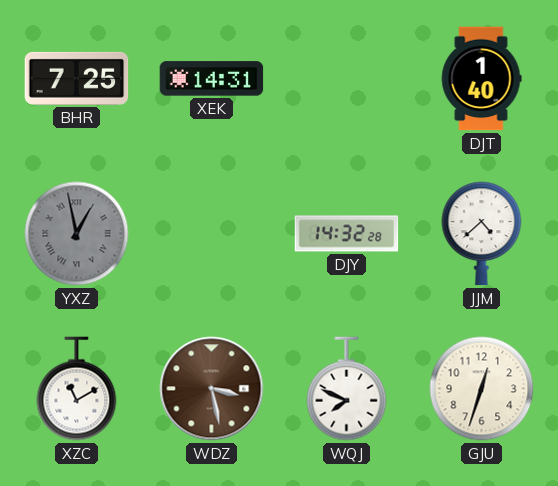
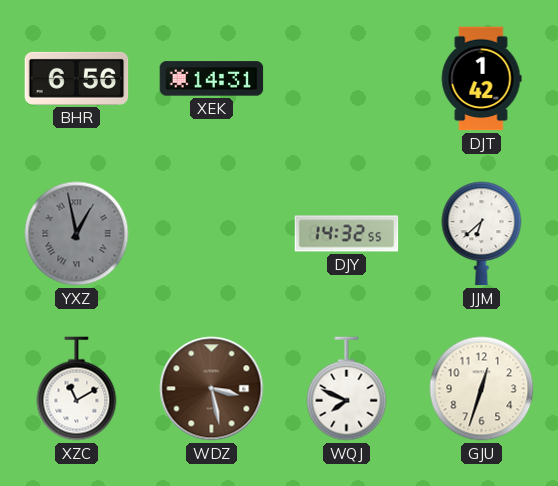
BHR: 7:25 -> 6:56
DJT: 1:40 -> 1:42
DJY: 14:32:28 -> 14:32:55
JJM: 4:38 -> 6:38
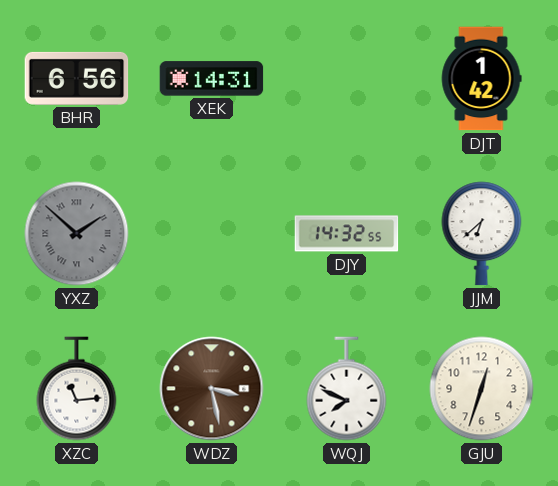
YXZ: 12:58 -> 1:52
XZC: 11:10 -> 11:14
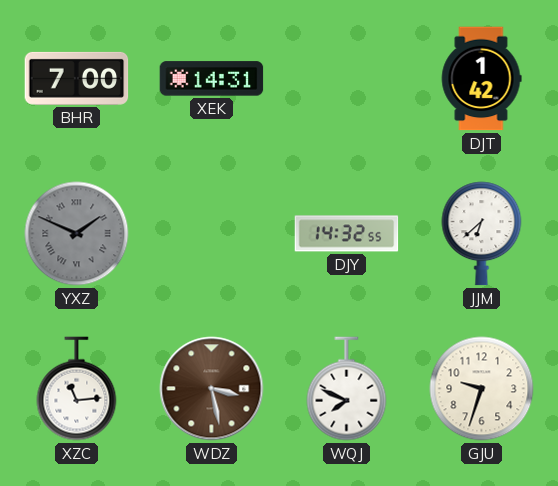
BHR: 6:56 -> 7:00
YXZ: 1:52 -> 1:49
GJU: 12:33 -> 9:33
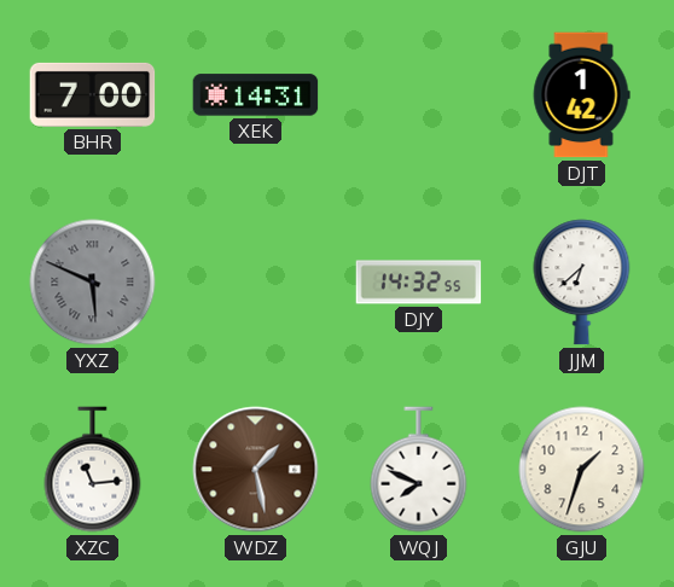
YXZ: 1:49 -> 5:49
WDZ: 3:28 -> 1:28
GJU: 9:33 -> 1:33
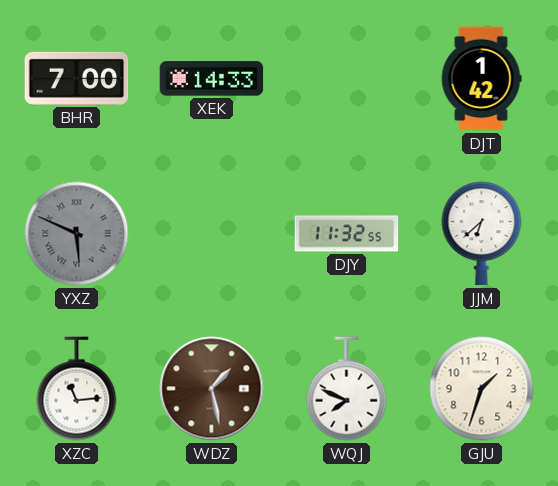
XEK: 14:31 -> 14:33
DJY: 14:32 -> 11:32
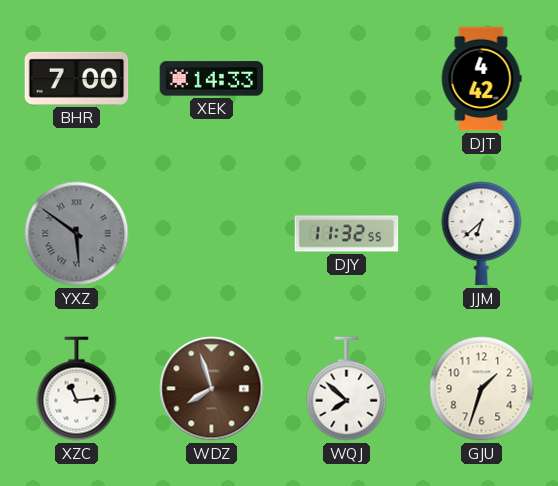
DJT: 1:42 -> 4:42
YXZ: 5:49 -> 5:51
WDZ: 1:28 -> 7:57
WQJ: 7:49 -> 7:52
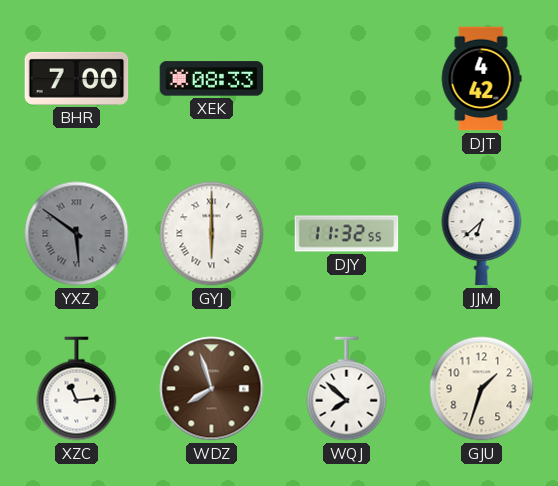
XEK: 14:33 -> 08:33
GYJ: none -> 6:00
